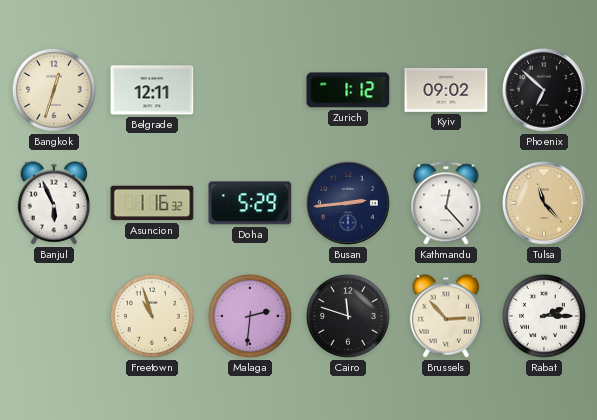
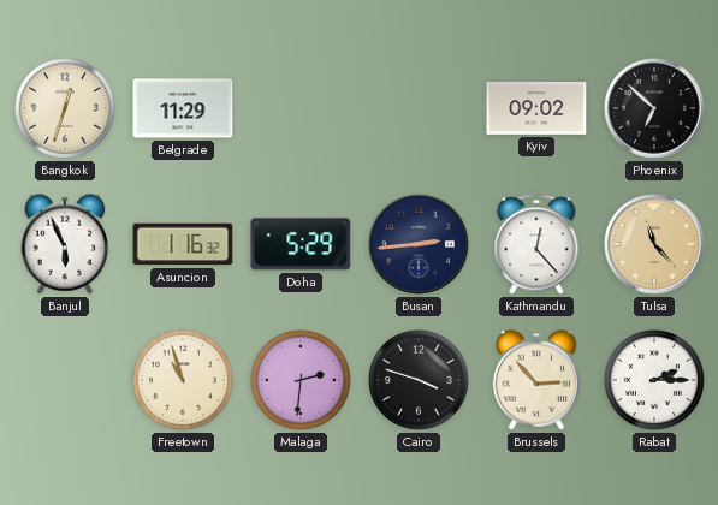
Belgrade: 12:11 -> 11:29
Zurich: 1:12 -> none
Cairo: 11:48 -> 3:48
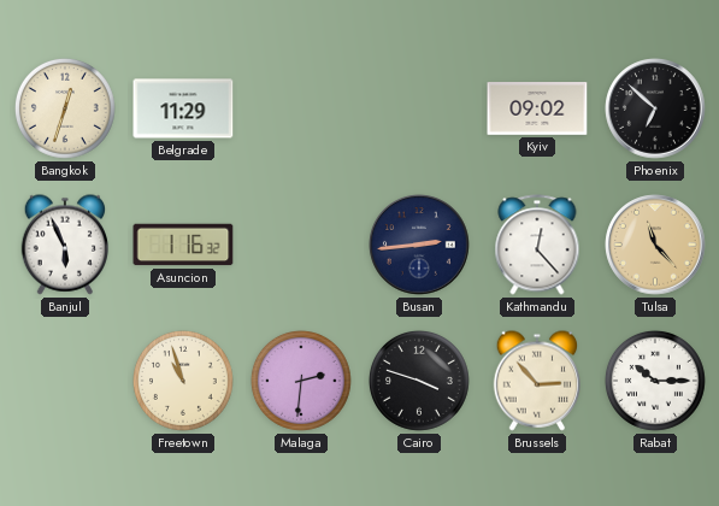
Doha: 5:29 -> none
Rabat: 2:15 -> 10:15
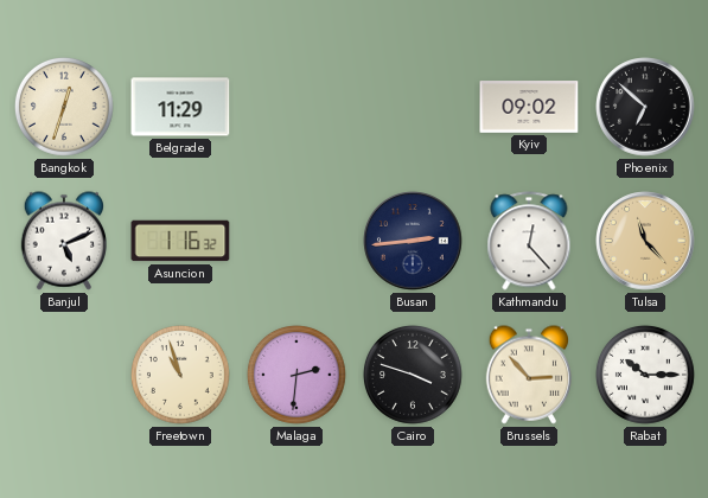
Banjul: 5:56 -> 5:11
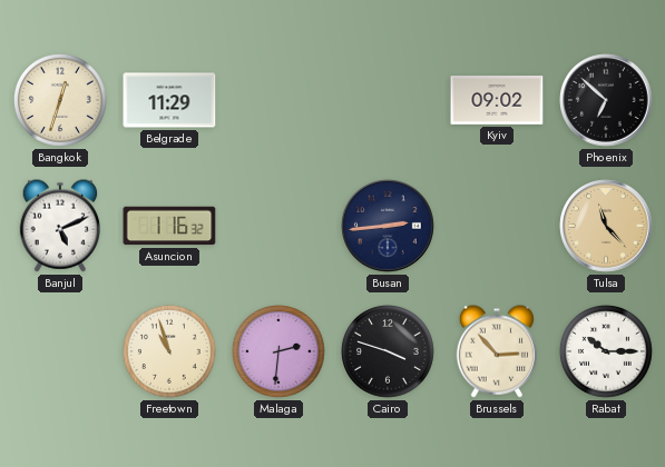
Kathmandu: 12:23 -> none
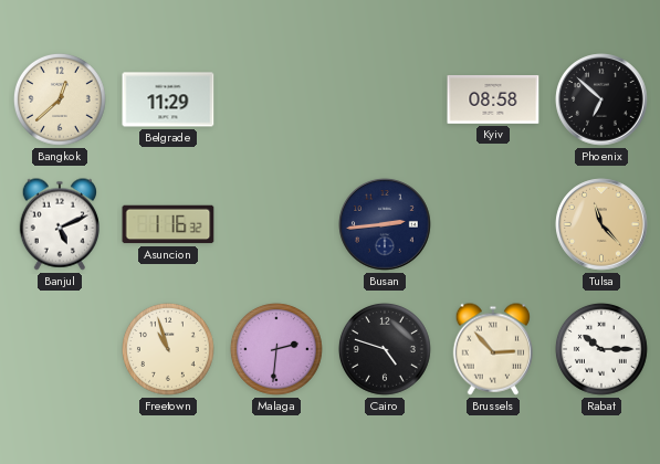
Bangkok: 12:33 -> 12:38
Kyiv: 09:02 -> 08:58
Cairo: 3:48 -> 4:48
